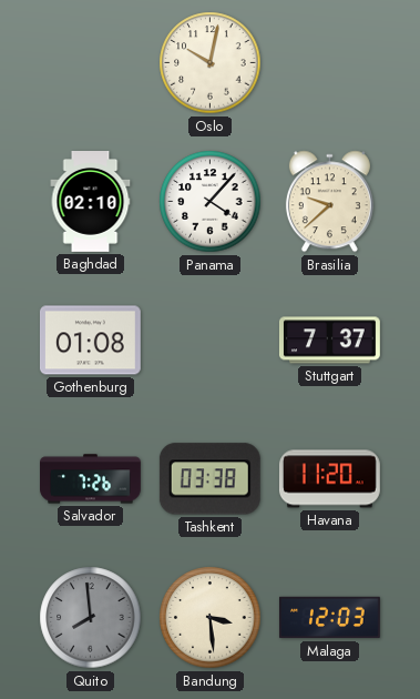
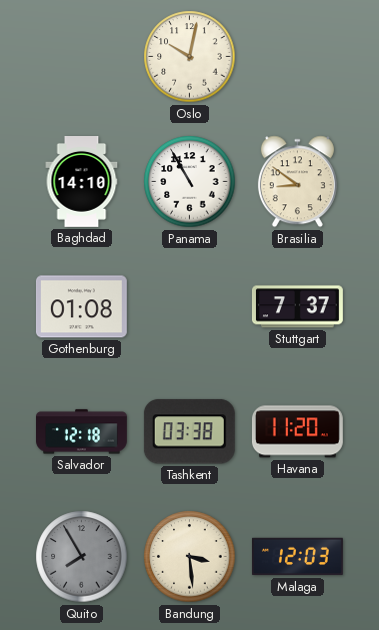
Baghdad: 02:10 -> 14:10
Panama: 4:07 -> 10:55
Brasilia: 9:38 -> 8:51
Salvador: 7:26 -> 12:18
Quito: 7:59 -> 7:55
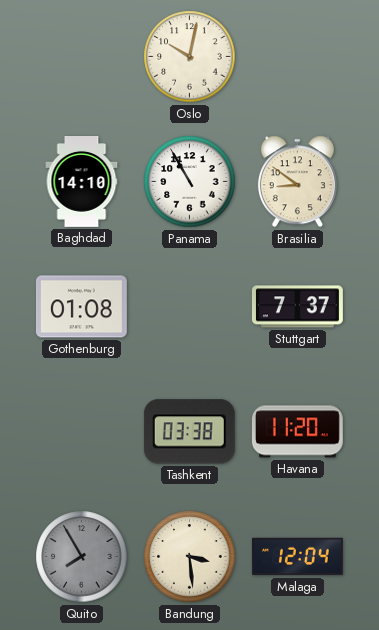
Salvador: 12:18 -> none
Malaga: 12:03 -> 12:04
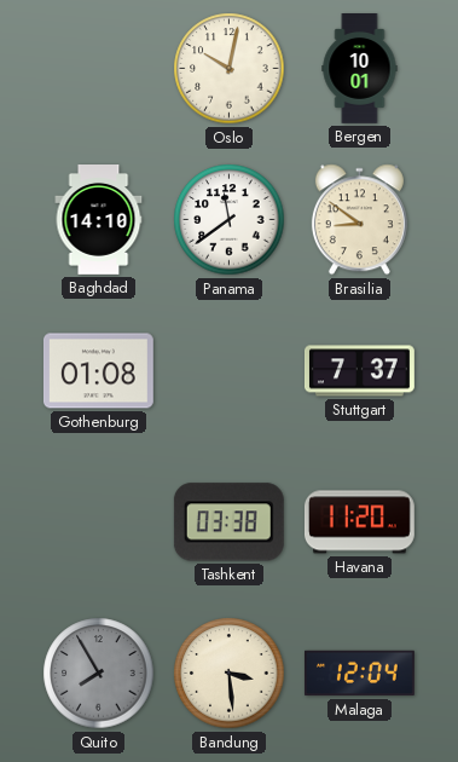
Bergen: none -> 10:01
Panama: 10:55 -> 11:39
